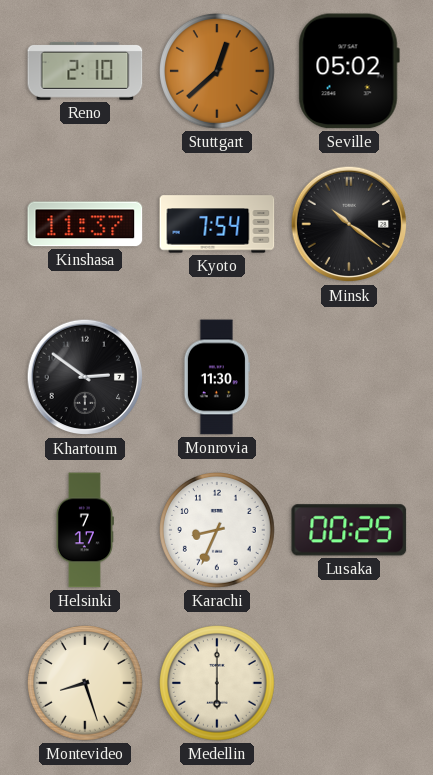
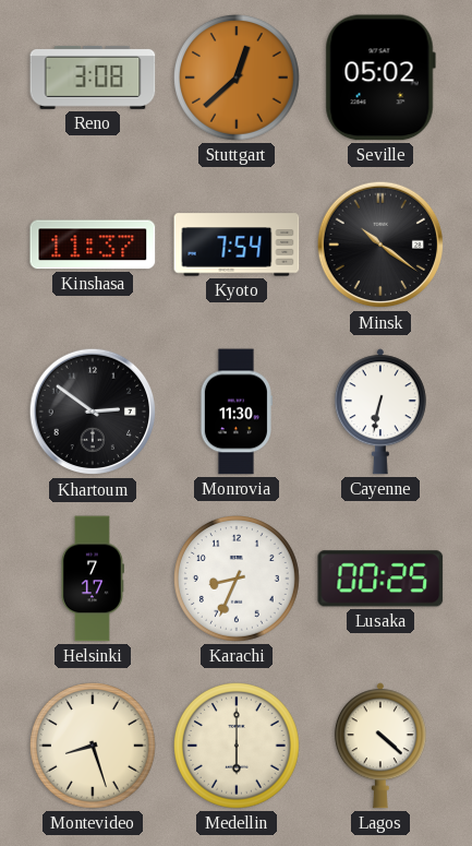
Reno: 2:10 -> 3:08
Cayenne: none -> 6:32
Lagos: none -> 4:22
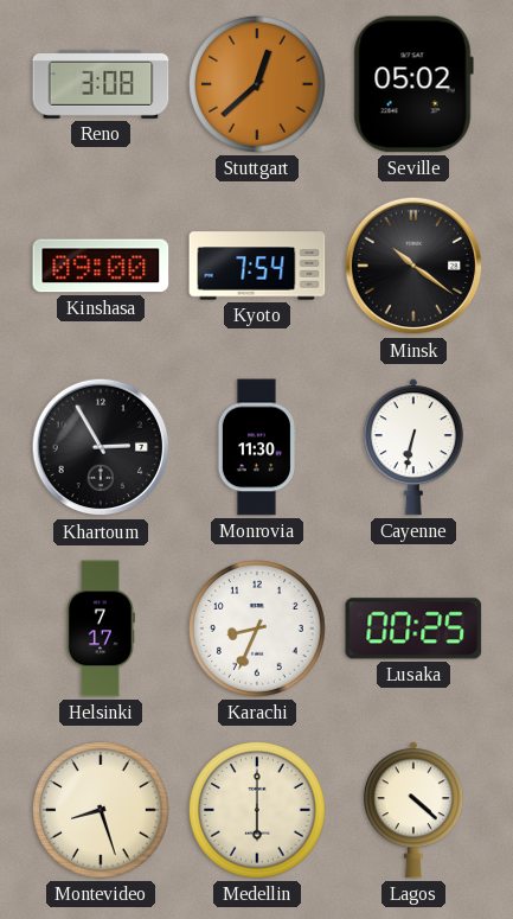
Kinshasa: 11:37 -> 09:00
Khartoum: 2:51 -> 2:55
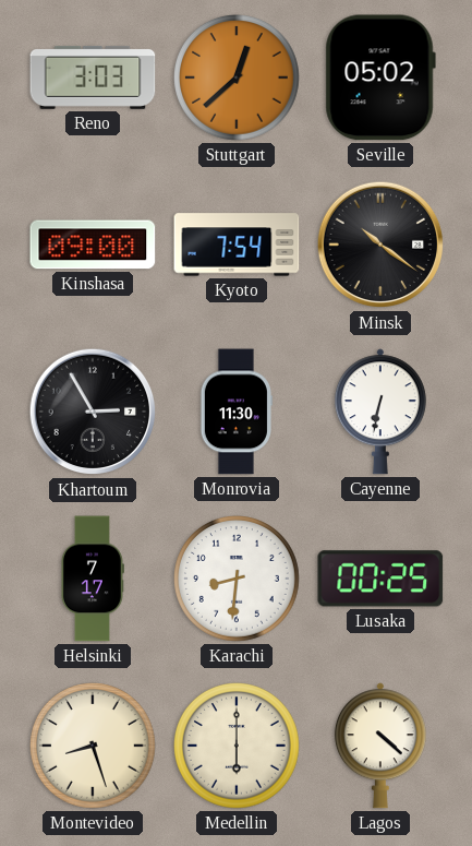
Reno: 3:08 -> 3:03
Karachi: 8:34 -> 8:31
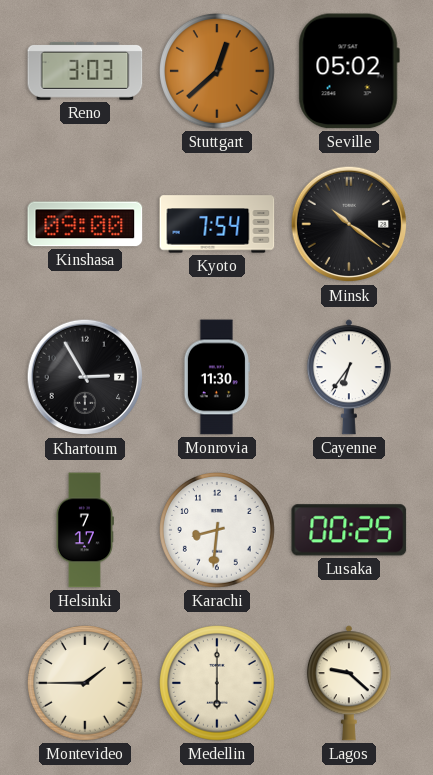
Cayenne: 6:32 -> 6:36
Montevideo: 8:27 -> 1:45
Lagos: 4:22 -> 9:22
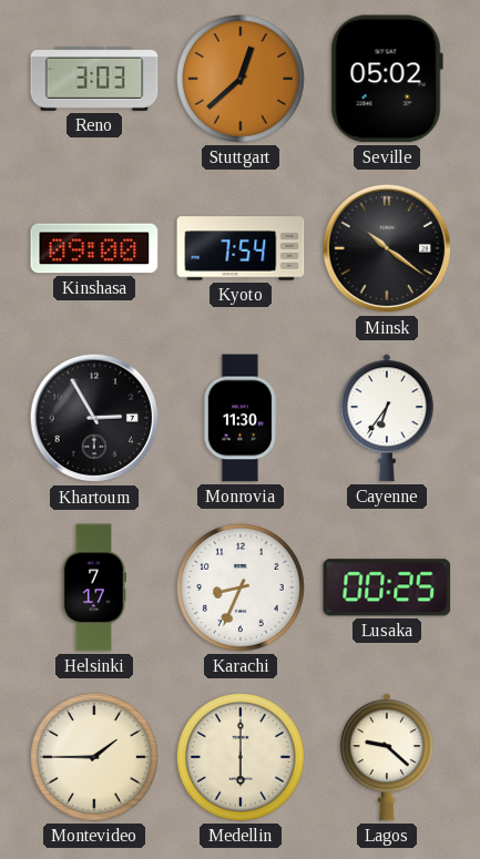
Karachi: 8:31 -> 8:34
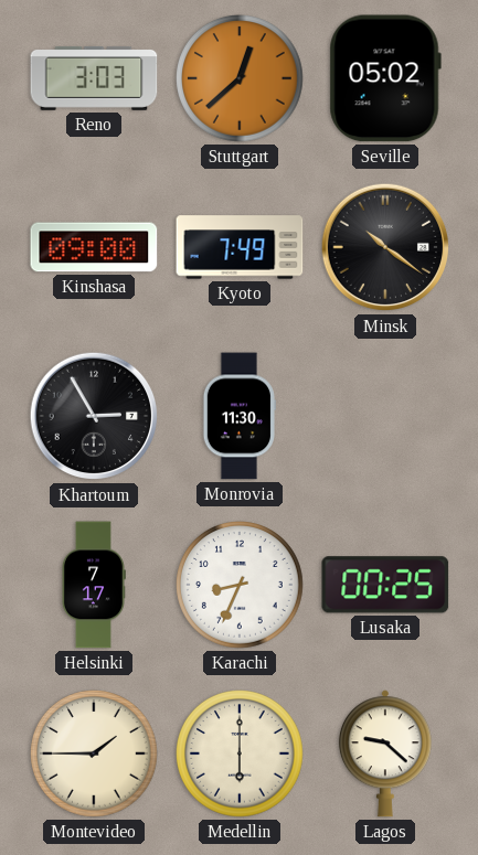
Kyoto: 7:54 -> 7:49
Cayenne: 6:36 -> none
